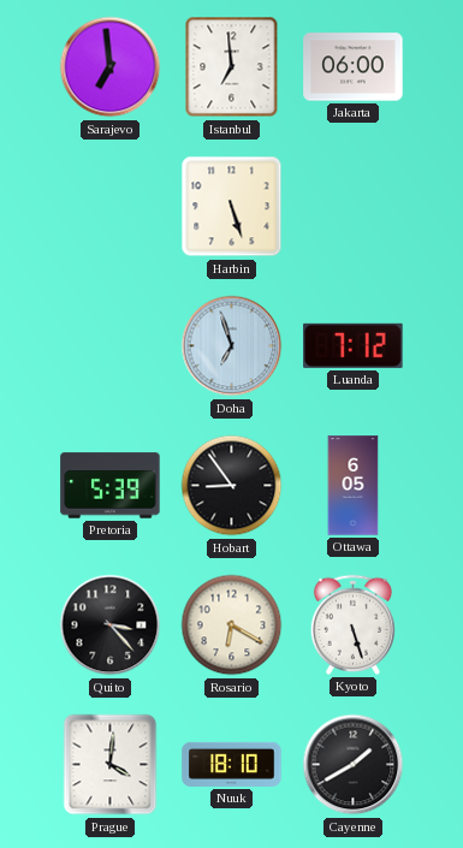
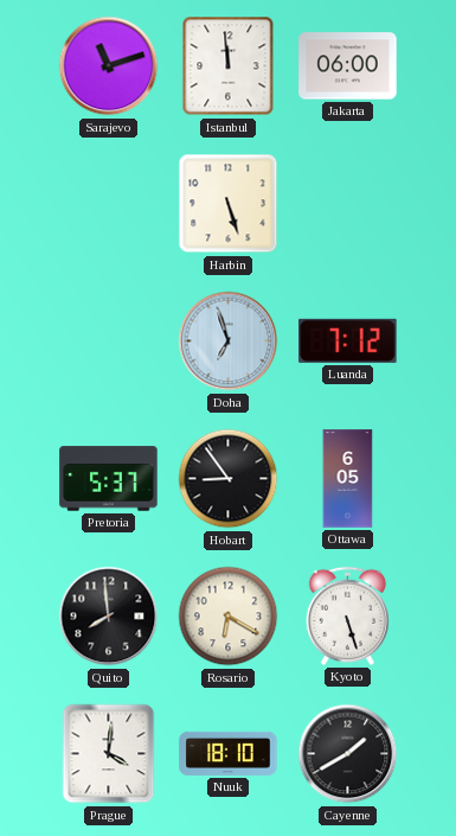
Sarajevo: 6:59 -> 11:12
Istanbul: 6:59 -> 11:59
Pretoria: 5:39 -> 5:37
Quito: 3:23 -> 7:59
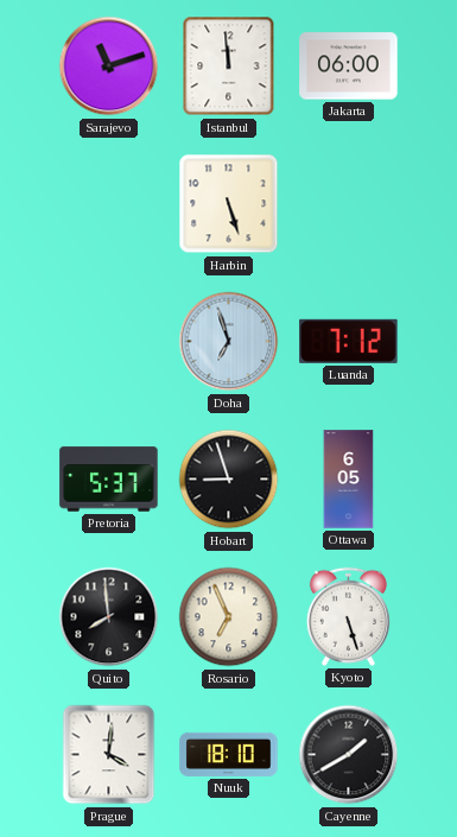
Hobart: 8:54 -> 8:57
Rosario: 6:20 -> 6:56
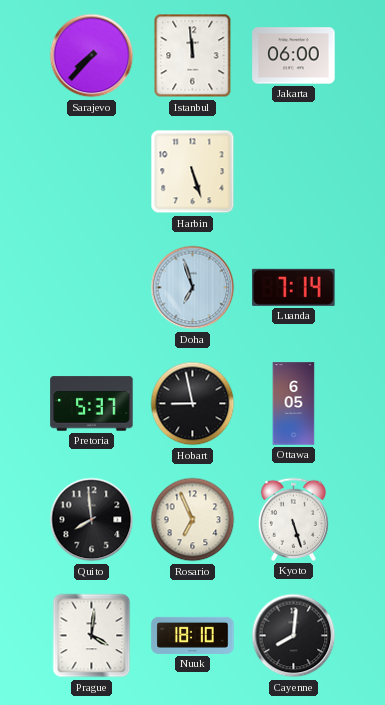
Sarajevo: 11:12 -> 7:37
Luanda: 7:12 -> 7:14
Hobart: 8:57 -> 8:58
Cayenne: 1:40 -> 8:01
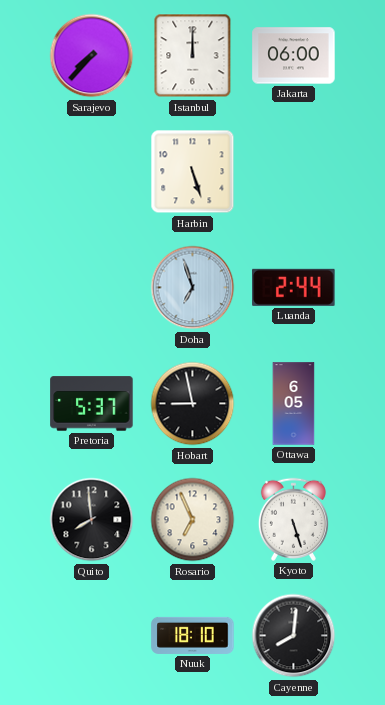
Istanbul: 11:59 -> 12:00
Luanda: 7:14 -> 2:44
Prague: 4:01 -> none
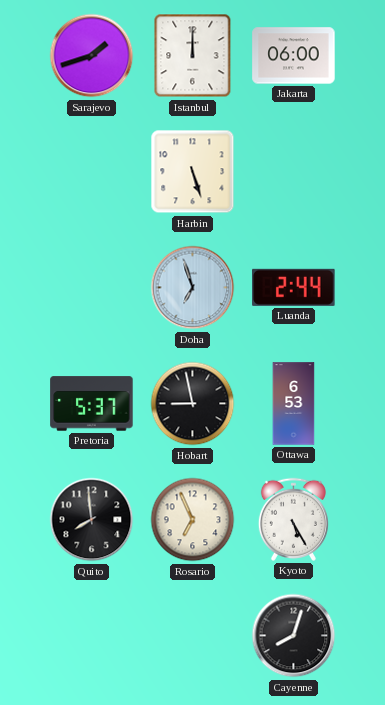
Sarajevo: 7:37 -> 1:42
Ottawa: 6:05 -> 6:53
Kyoto: 5:27 -> 5:25
Nuuk: 18:10 -> none
Cayenne: 8:01 -> 8:03
